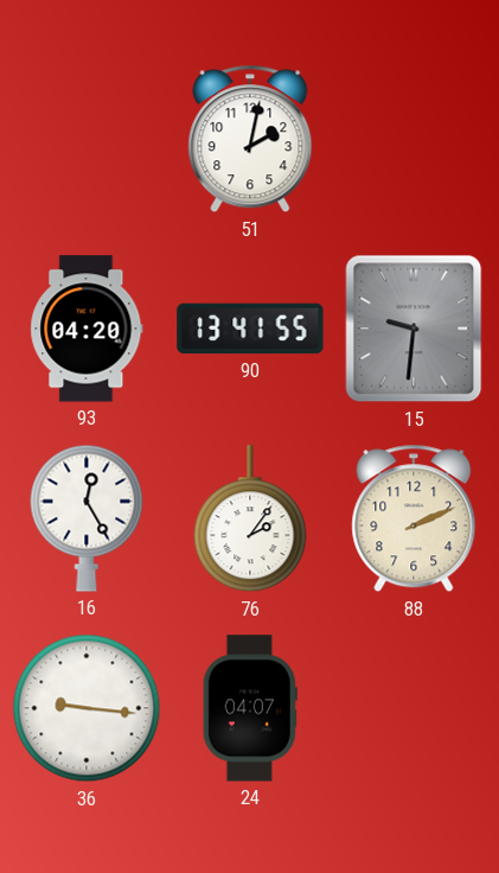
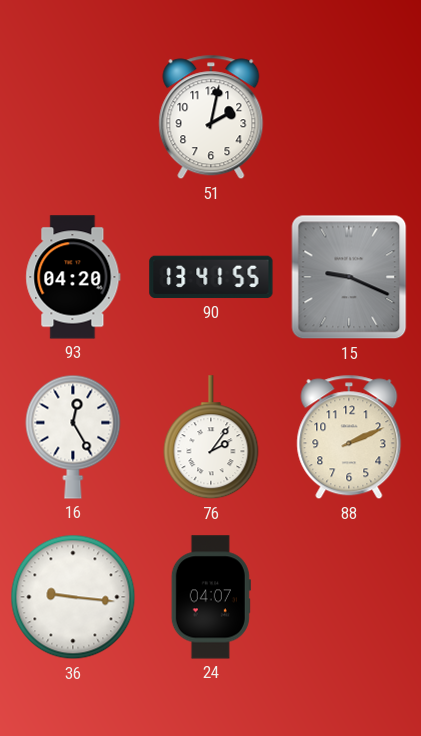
15: 9:31 -> 9:19
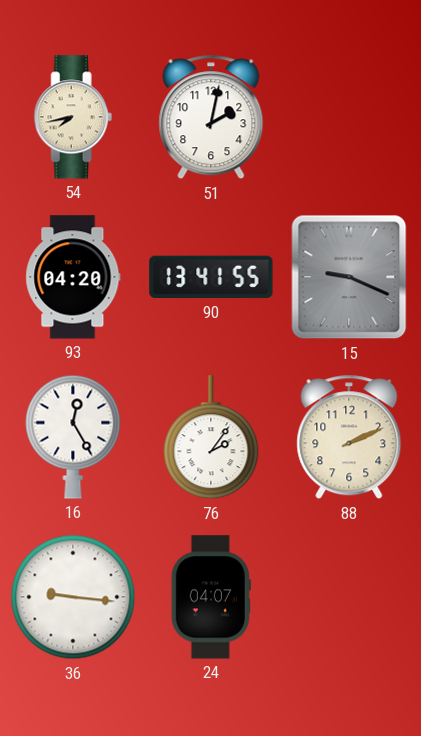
54: none -> 7:43
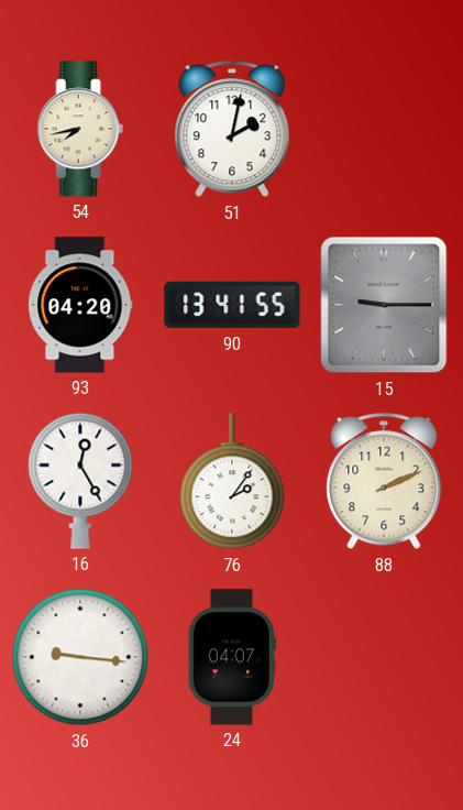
15: 9:19 -> 9:15
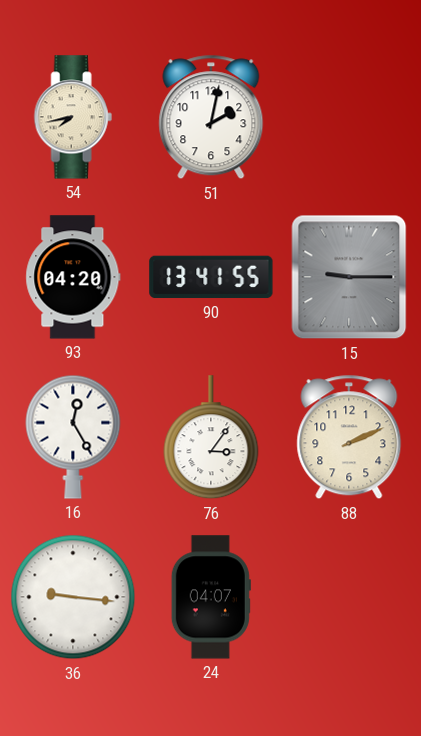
76: 2:06 -> 3:06
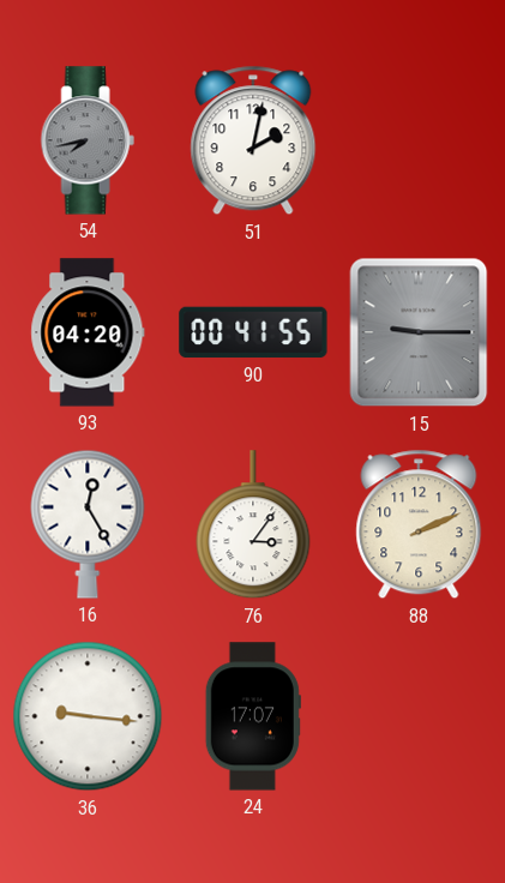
54 dial: cream -> grey
90: 13:41 -> 00:41
24: 04:07 -> 17:07
